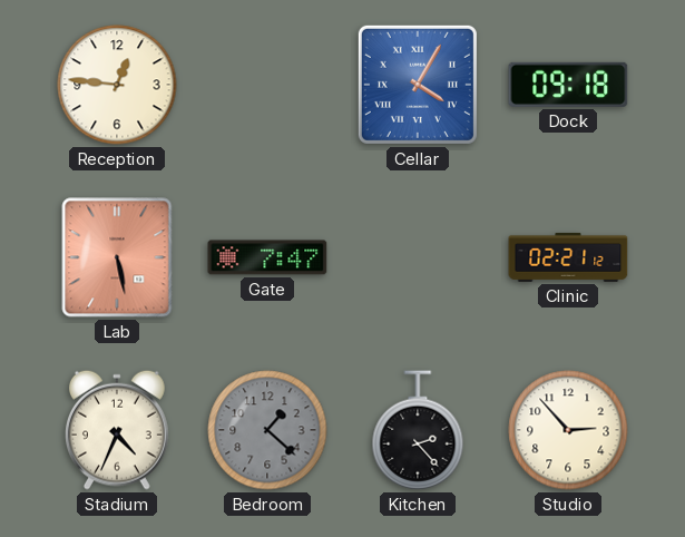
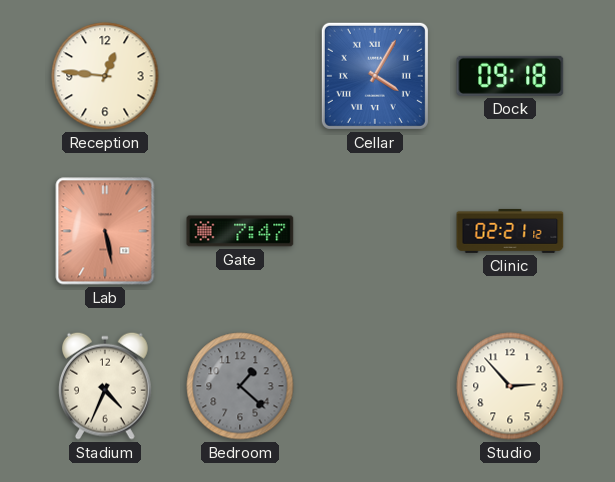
Kitchen: 2:23 -> none
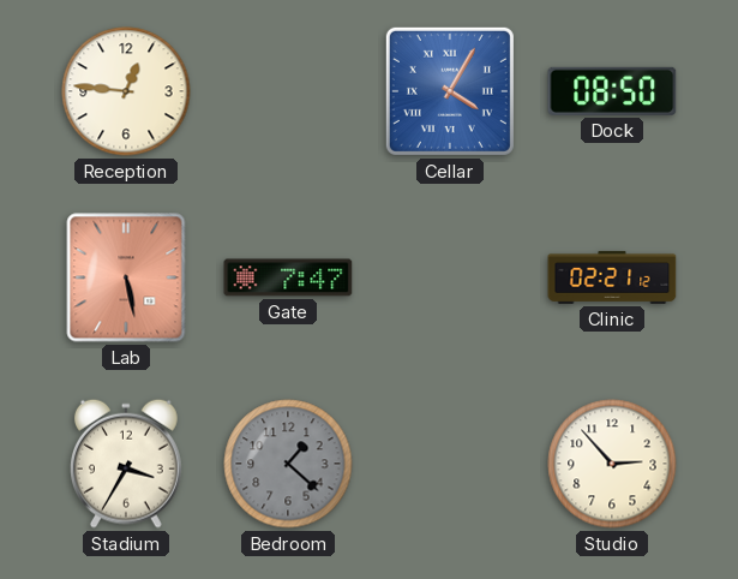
Dock: 09:18 -> 08:50
Stadium: 4:34 -> 3:35
